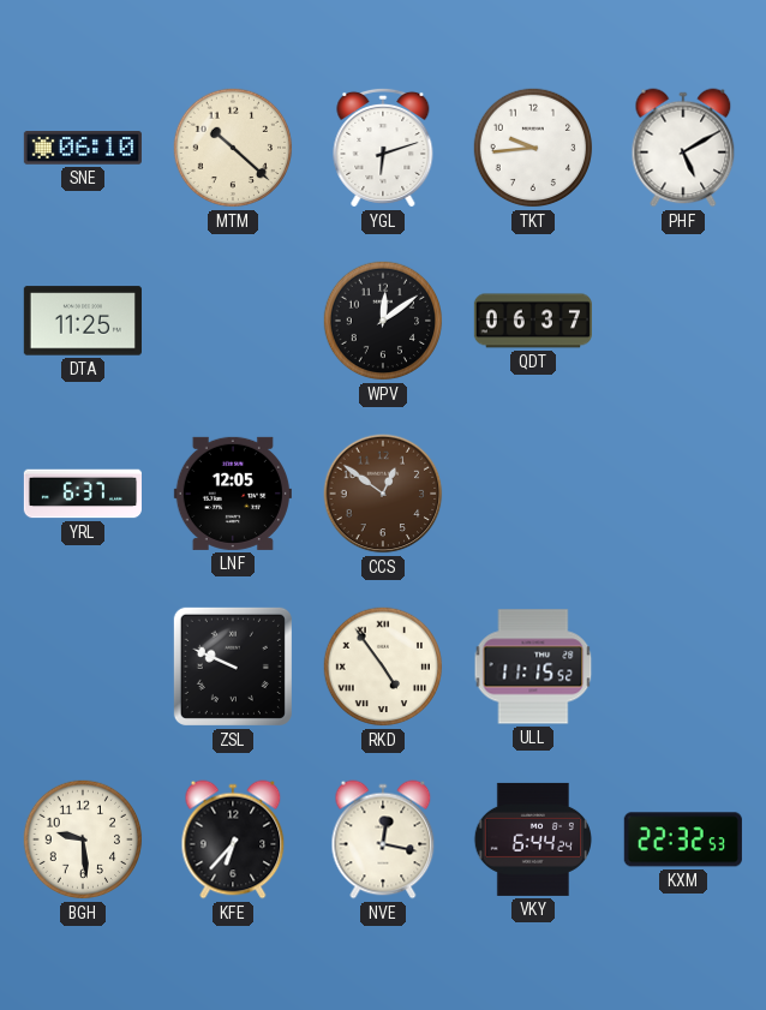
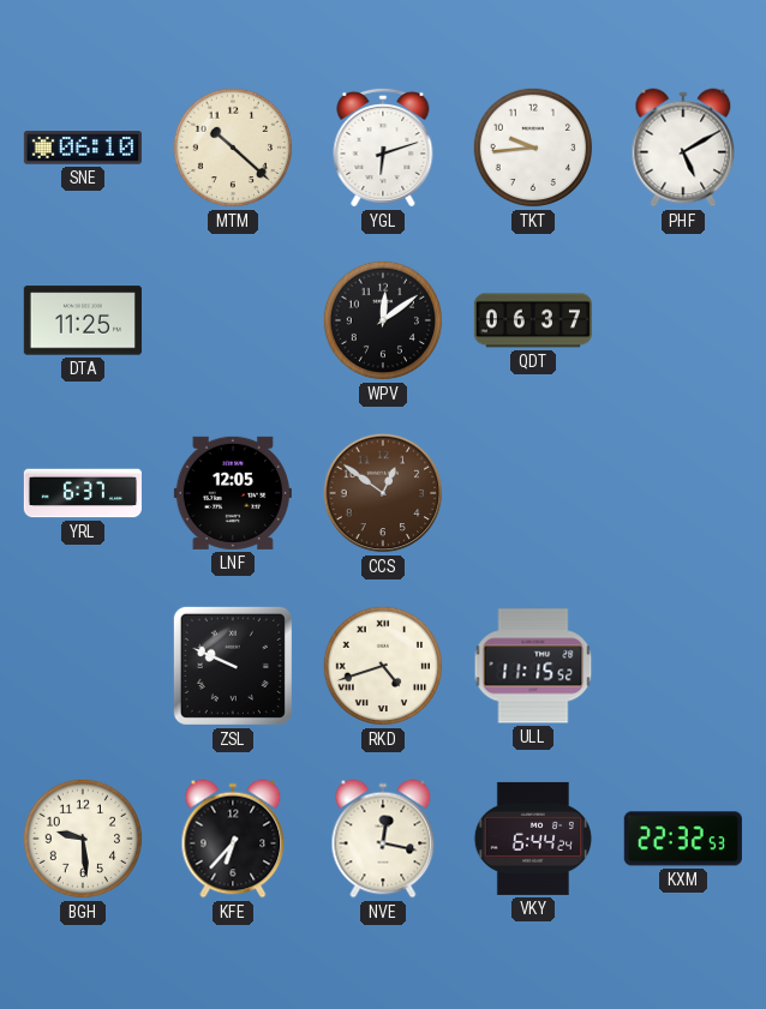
RKD: 4:54 -> 4:42
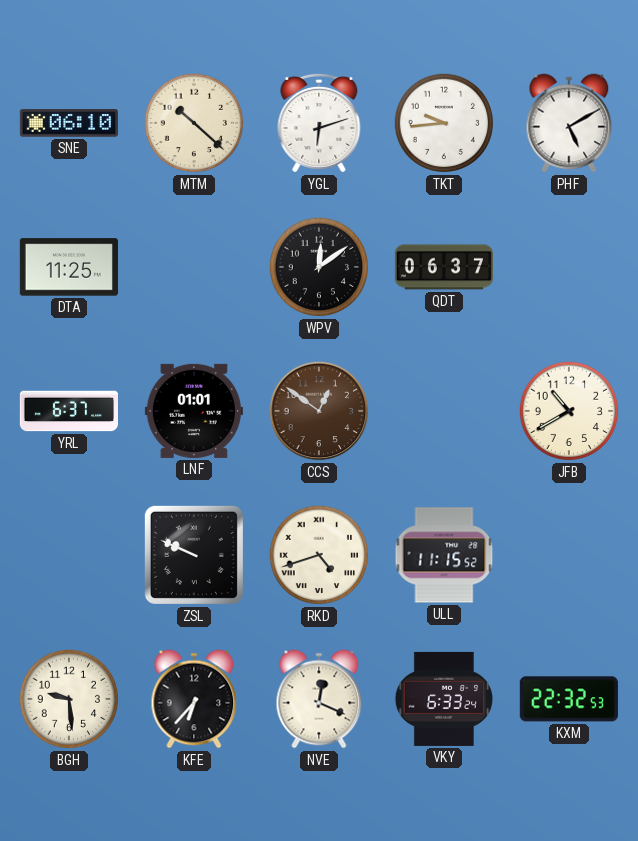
LNF: 12:05 -> 01:01
JFB: none -> 10:40
NVE: 12:17 -> 12:19
VKY: 6:44 -> 6:33
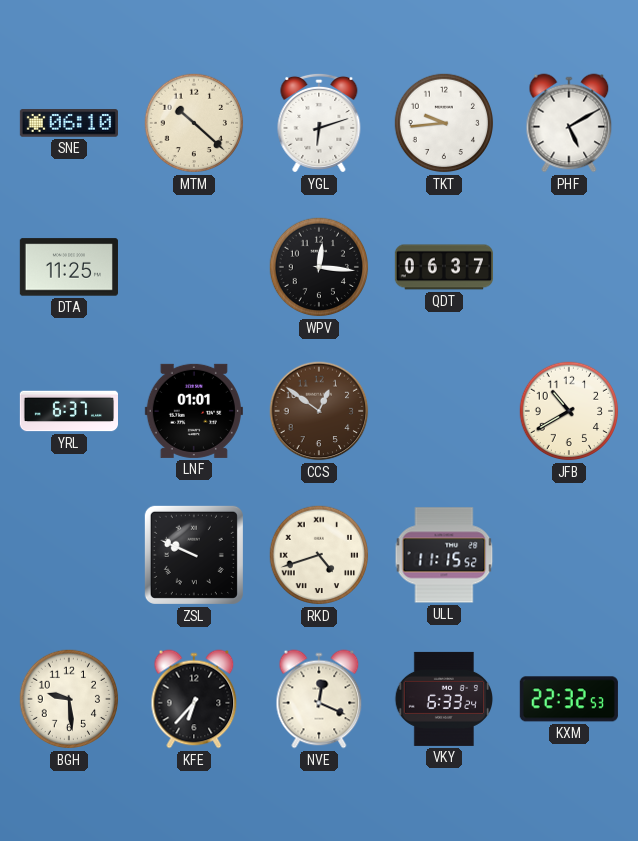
WPV: 12:09 -> 12:16
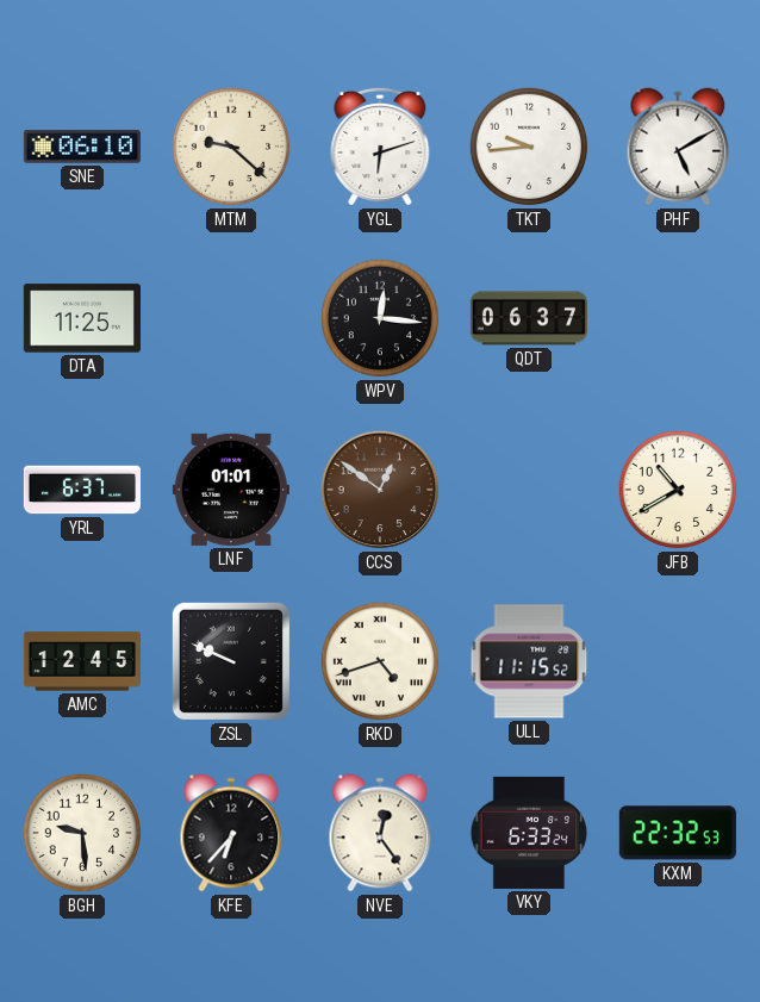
MTM: 10:22 -> 9:22
AMC: none -> 12:45
NVE: 12:19 -> 12:24
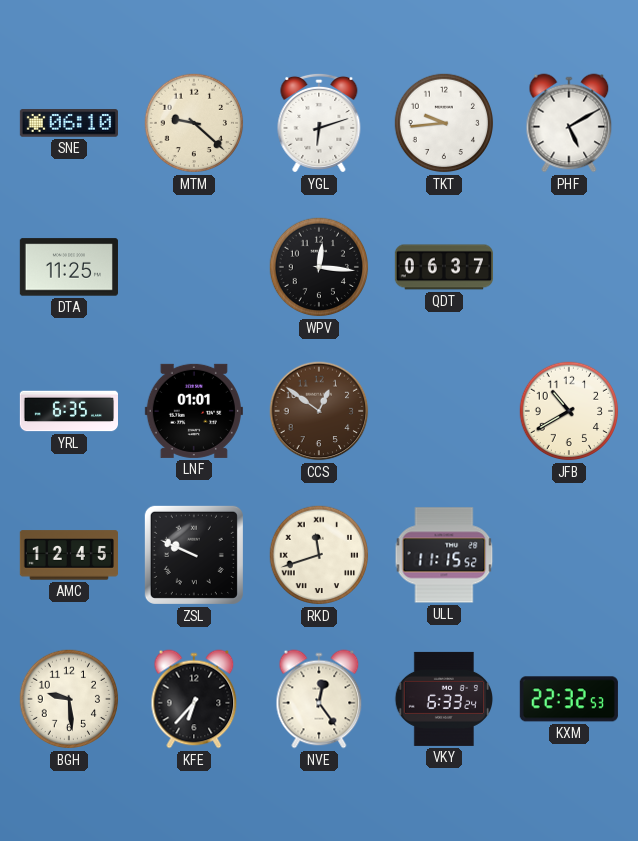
YRL: 6:37 -> 6:35
RKD: 4:42 -> 11:42
